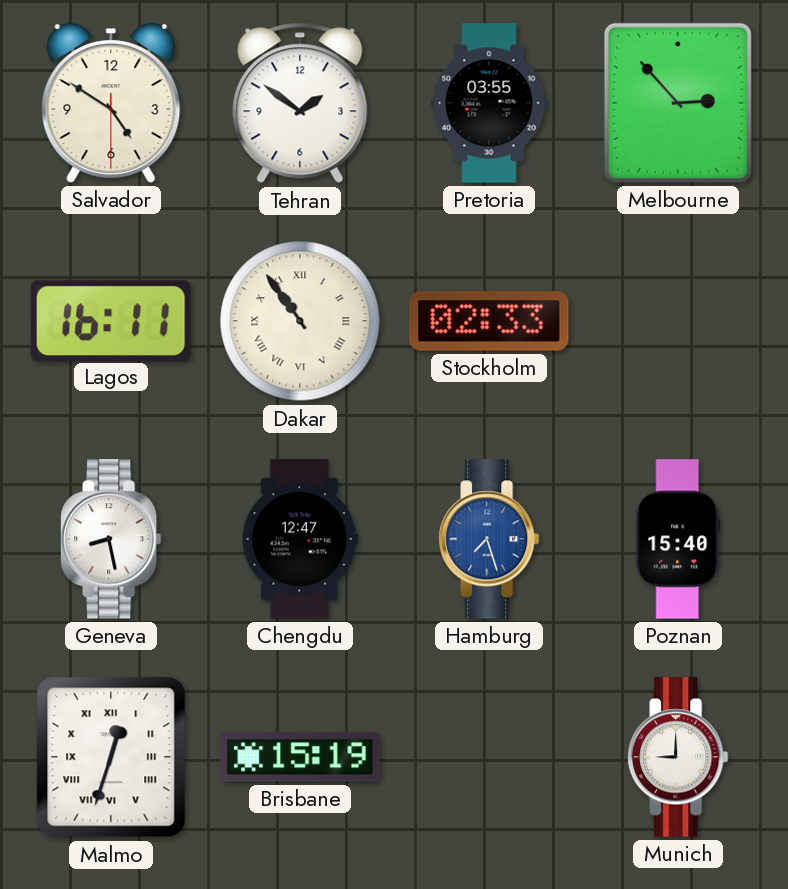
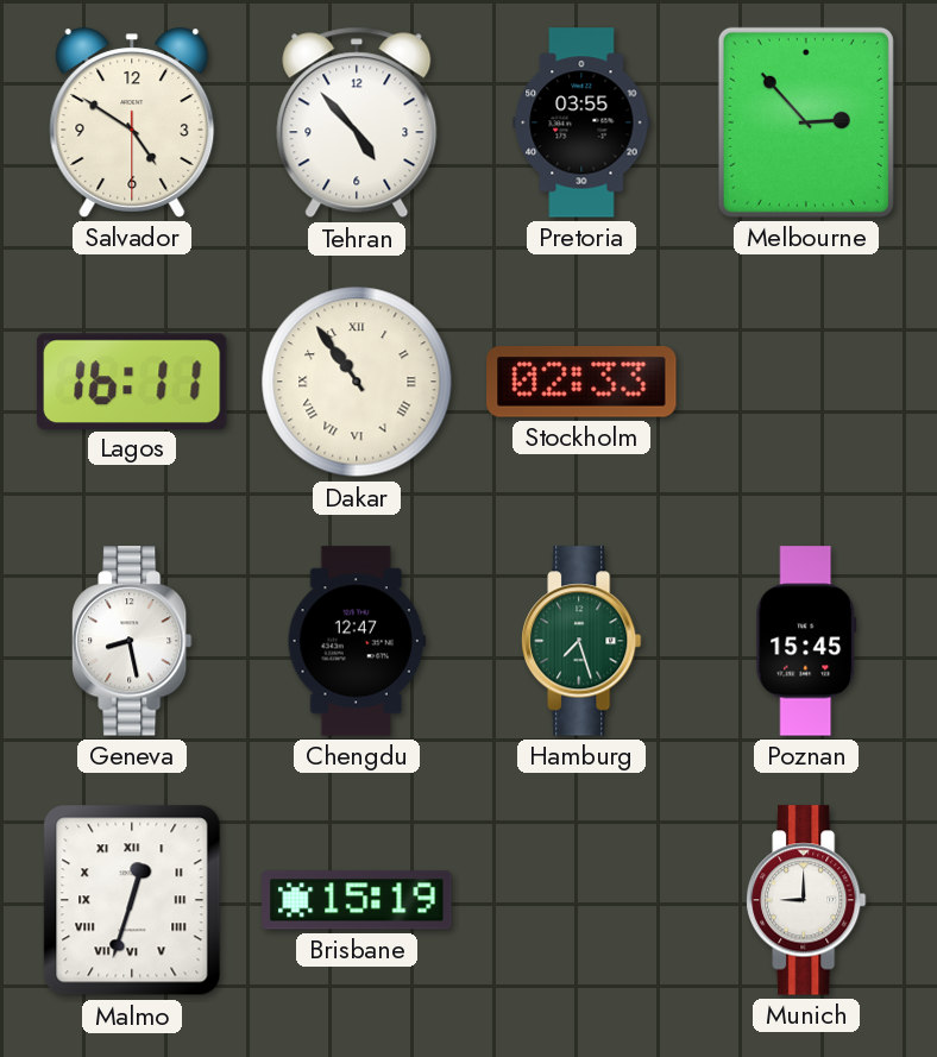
Tehran: 1:51 -> 4:53
Hamburg dial: blue -> green
Poznan: 15:40 -> 15:45
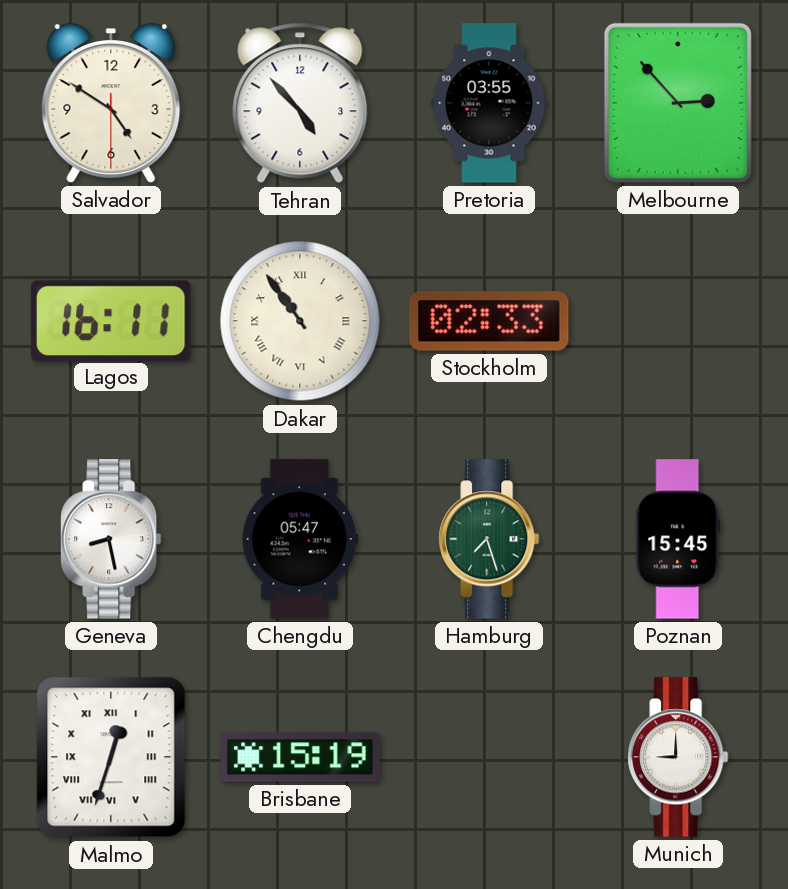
Chengdu: 12:47 -> 05:47
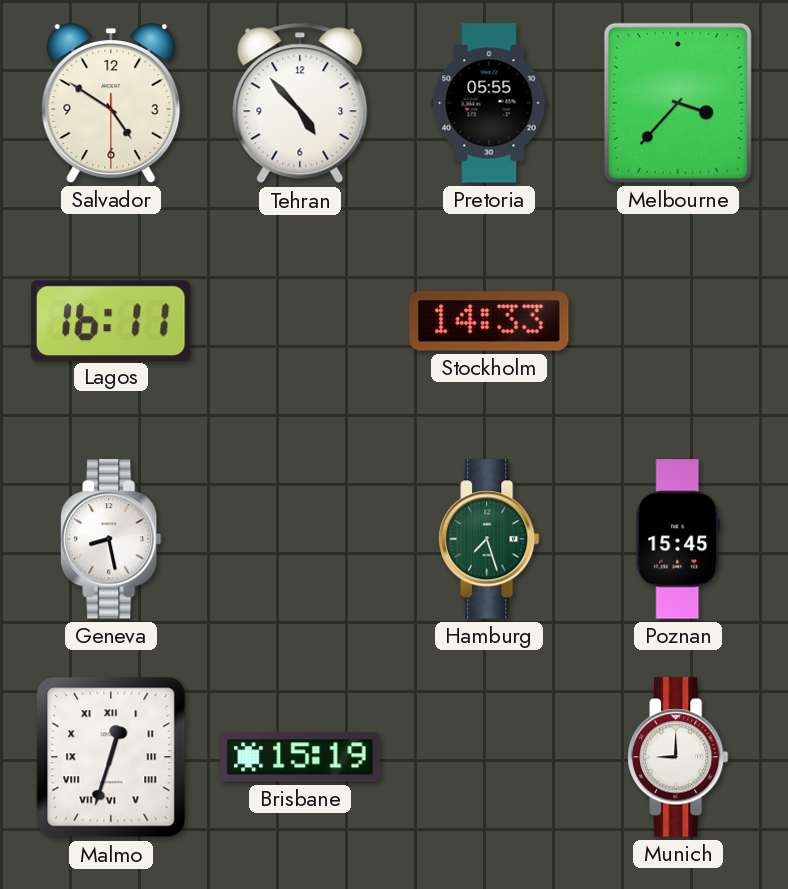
Pretoria: 03:55 -> 05:55
Melbourne: 2:53 -> 3:37
Dakar: 10:54 -> none
Stockholm: 02:33 -> 14:33
Chengdu: 05:47 -> none
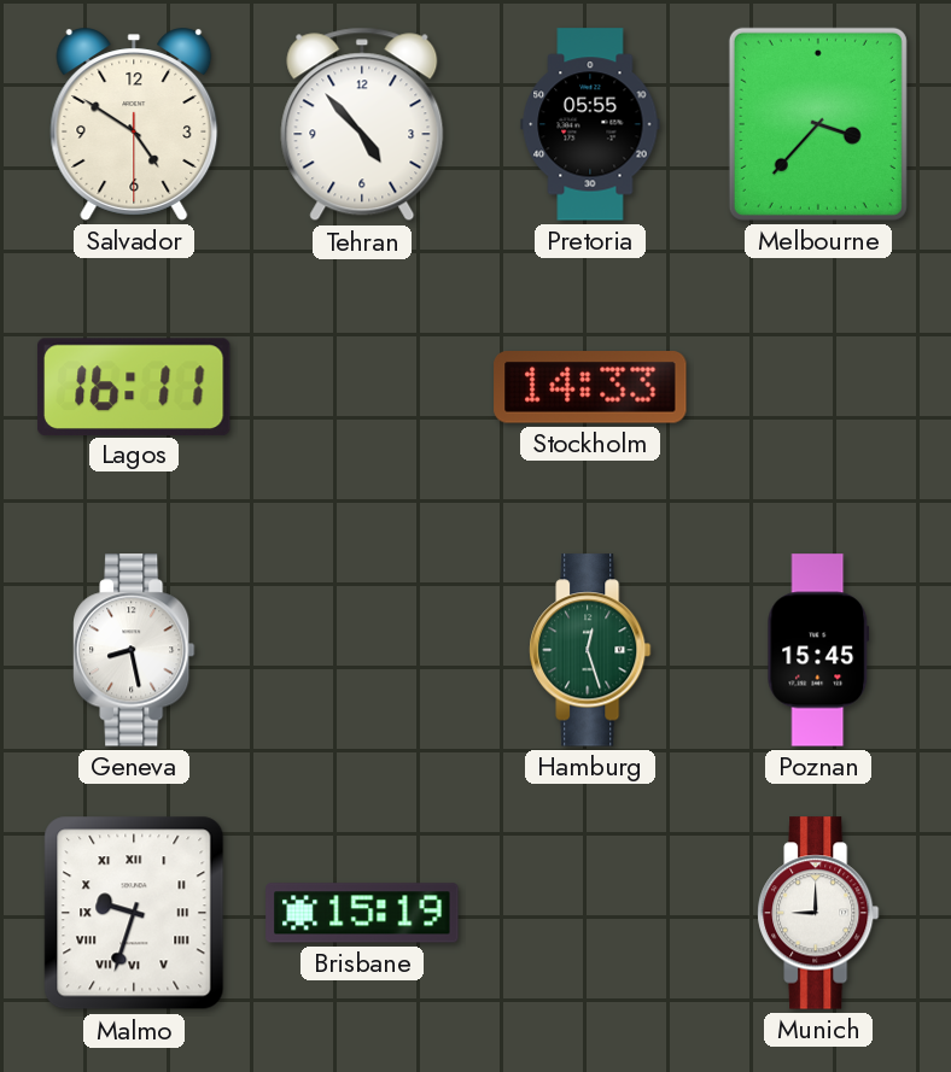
Hamburg: 7:27 -> 12:27
Malmo: 12:33 -> 9:33
